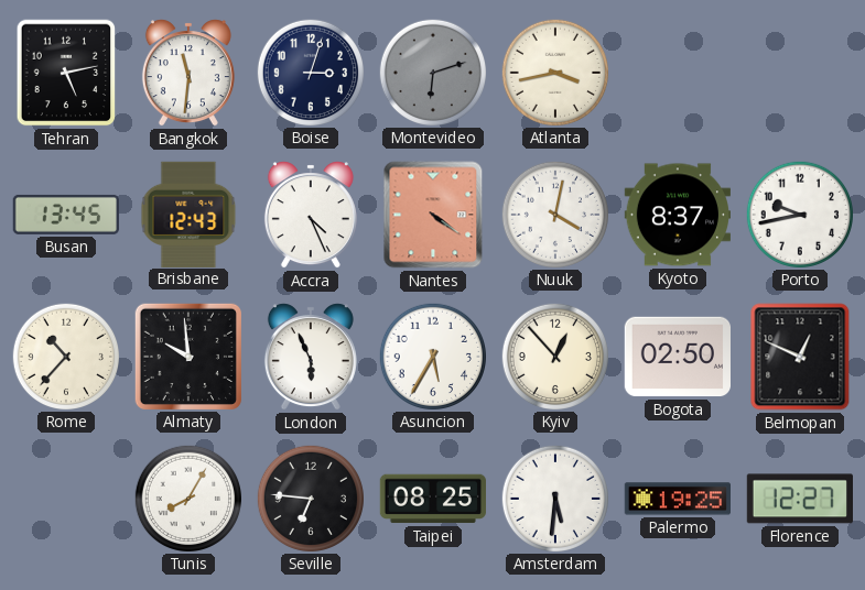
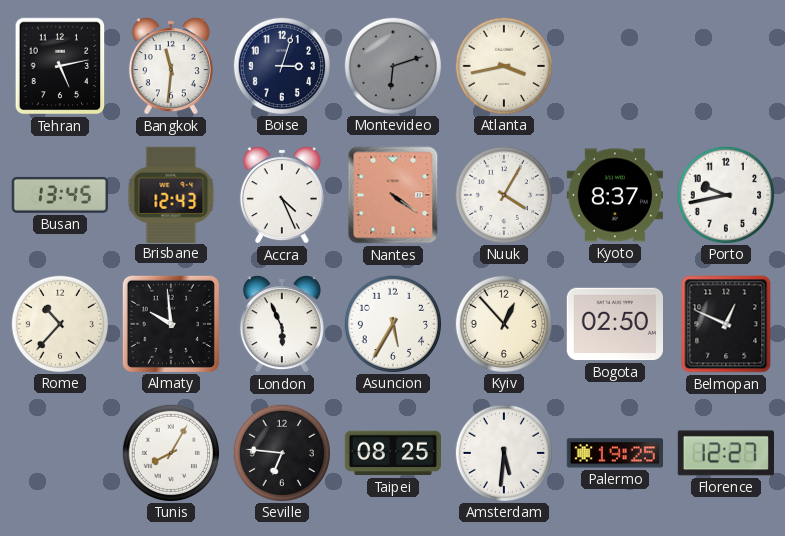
Nuuk: 4:02 -> 4:05
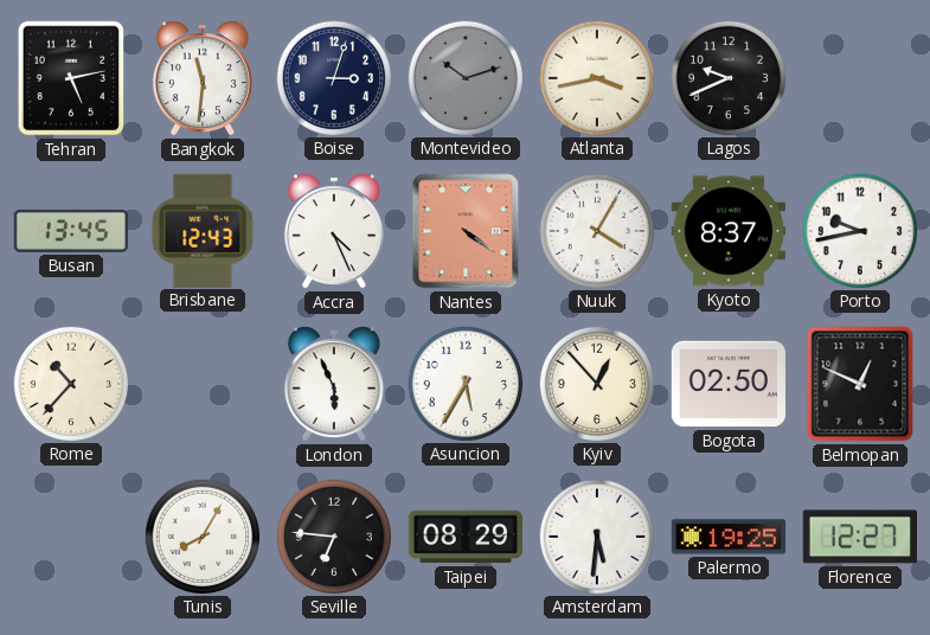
Montevideo: 6:12 -> 10:12
Lagos: none -> 9:41
Almaty: 9:59 -> none
Taipei: 08:25 -> 08:29
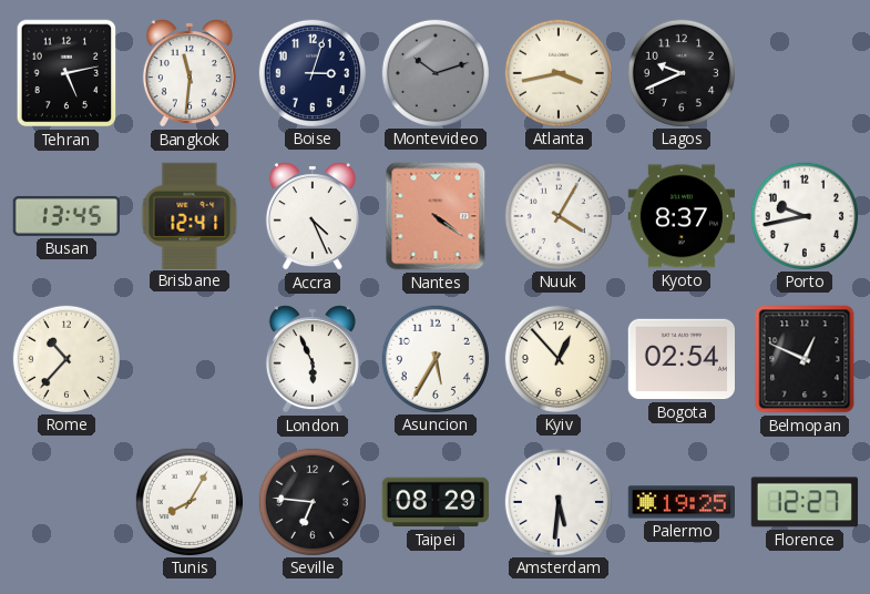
Brisbane: 12:43 -> 12:41
Bogota: 02:50 -> 02:54
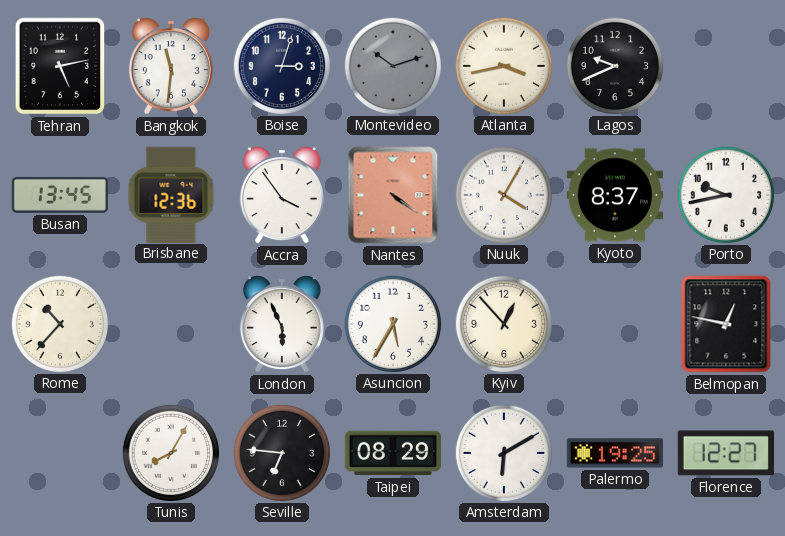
Brisbane: 12:41 -> 12:36
Accra: 4:26 -> 3:54
Bogota: 02:54 -> none
Belmopan: 12:49 -> 12:47
Amsterdam: 5:31 -> 6:10
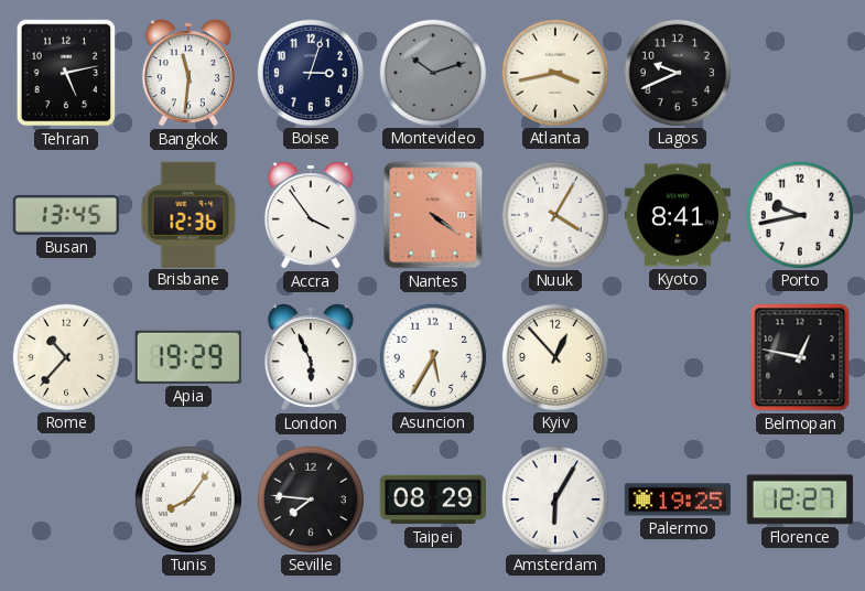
Kyoto: 8:37 -> 8:41
Apia: none -> 19:29
Tunis: 8:05 -> 8:06
Seville: 6:46 -> 7:46
Amsterdam: 6:10 -> 6:05
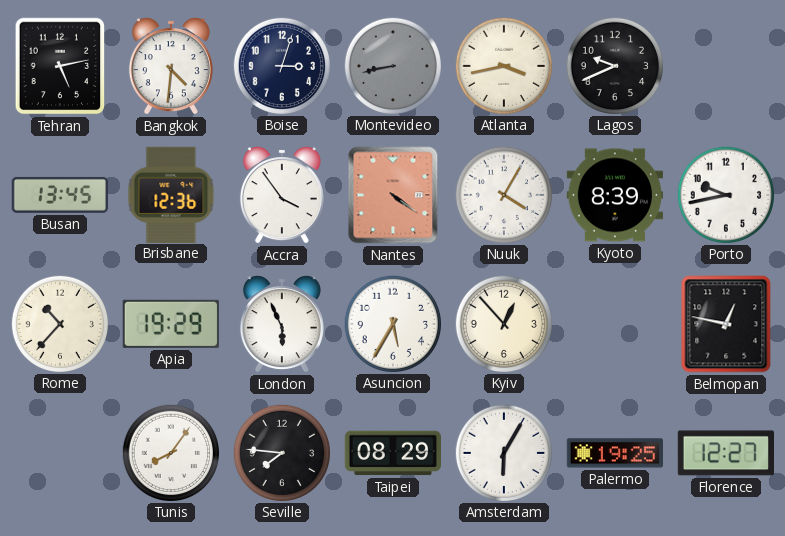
Bangkok: 11:31 -> 4:31
Montevideo: 10:12 -> 8:43
Kyoto: 8:41 -> 8:39
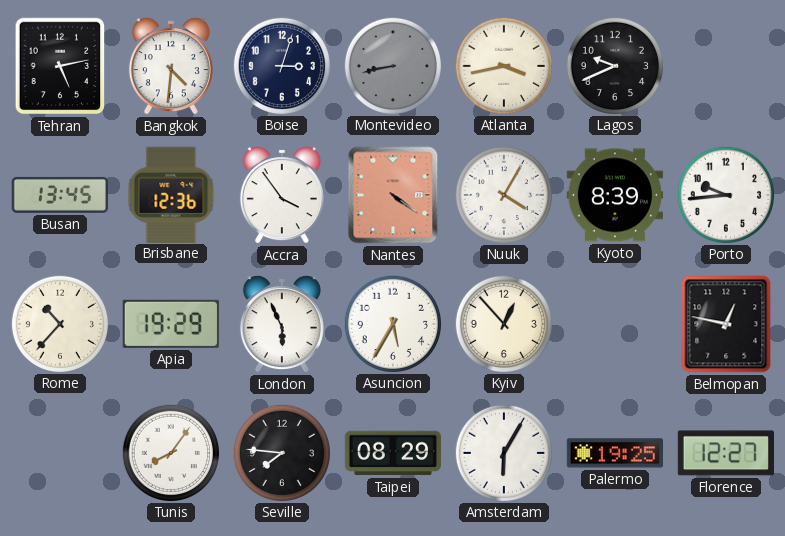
Porto: 9:43 -> 9:44
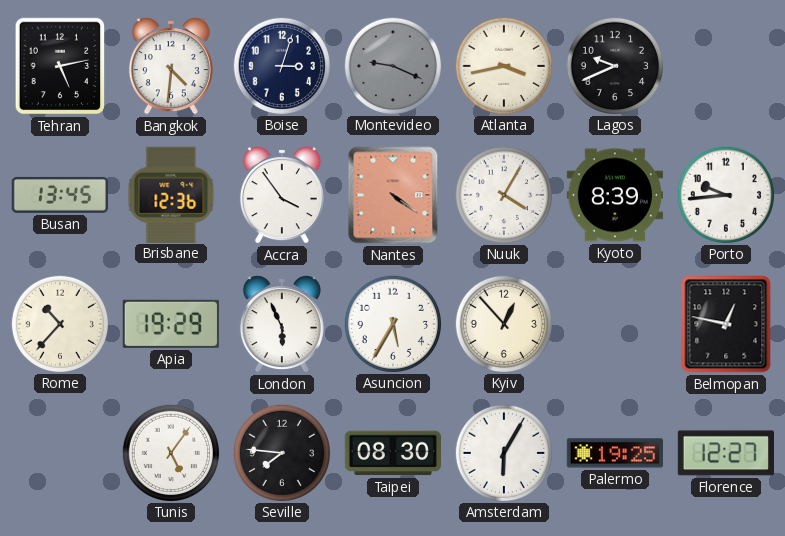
Montevideo: 8:43 -> 9:19
Tunis: 8:06 -> 5:06
Taipei: 08:29 -> 08:30
